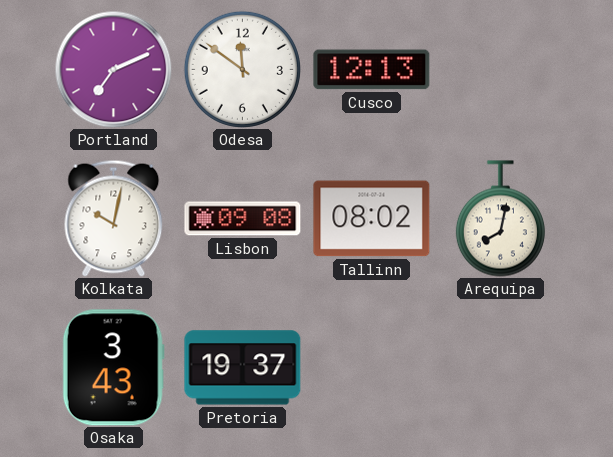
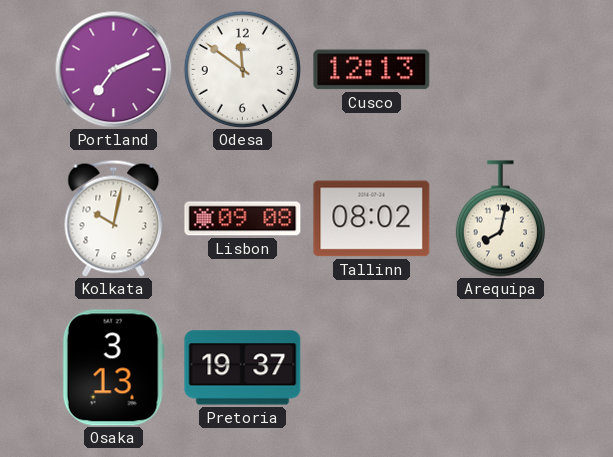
Osaka: 3:43 -> 3:13
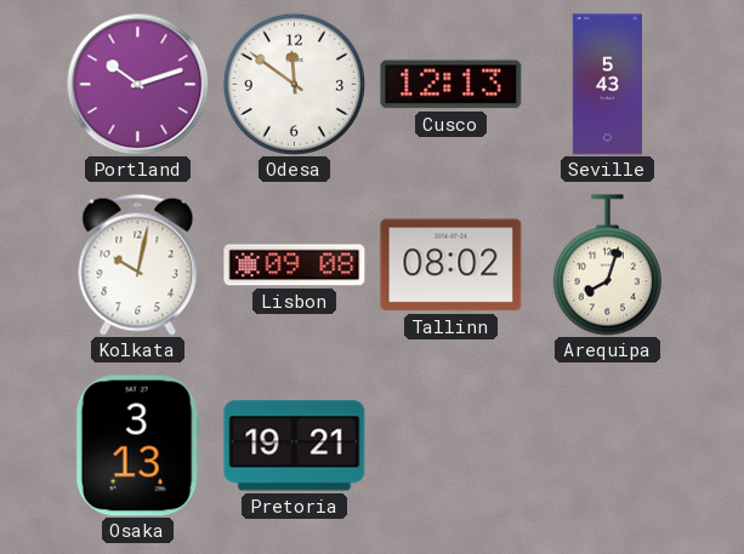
Portland: 7:11 -> 10:12
Seville: none -> 5:43
Arequipa: 8:02 -> 8:03
Pretoria: 19:37 -> 19:21
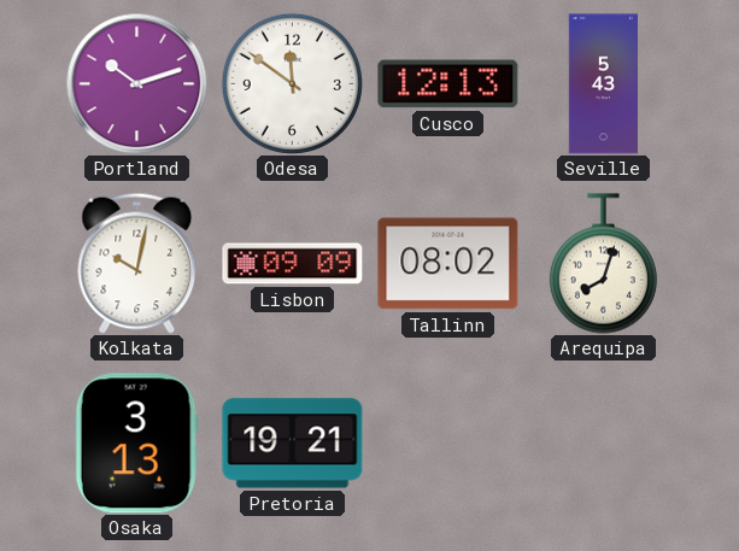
Lisbon: 09:08 -> 09:09
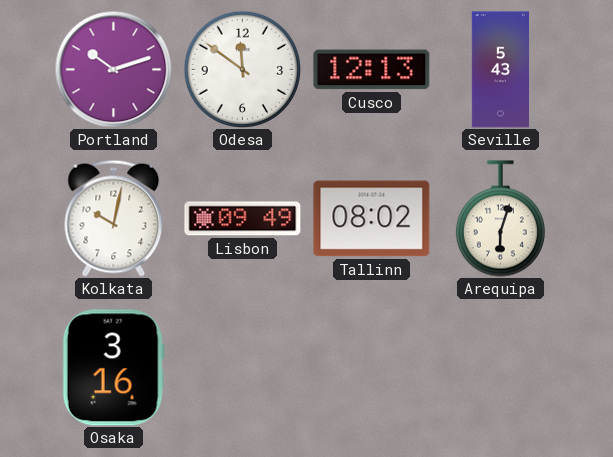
Lisbon: 09:09 -> 09:49
Arequipa: 8:03 -> 6:03
Osaka: 3:13 -> 3:16
Pretoria: 19:21 -> none
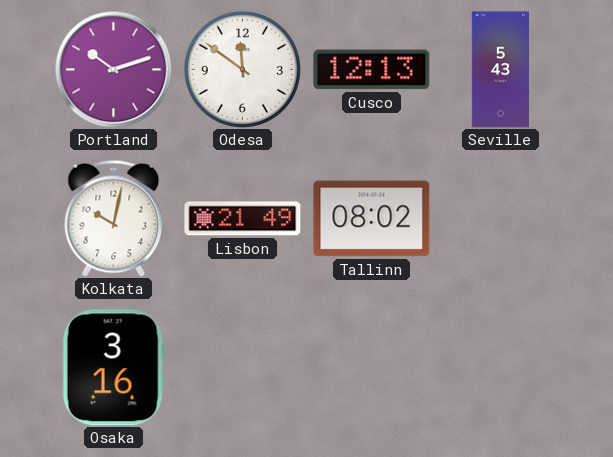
Lisbon: 09:49 -> 21:49
Arequipa: 6:03 -> none
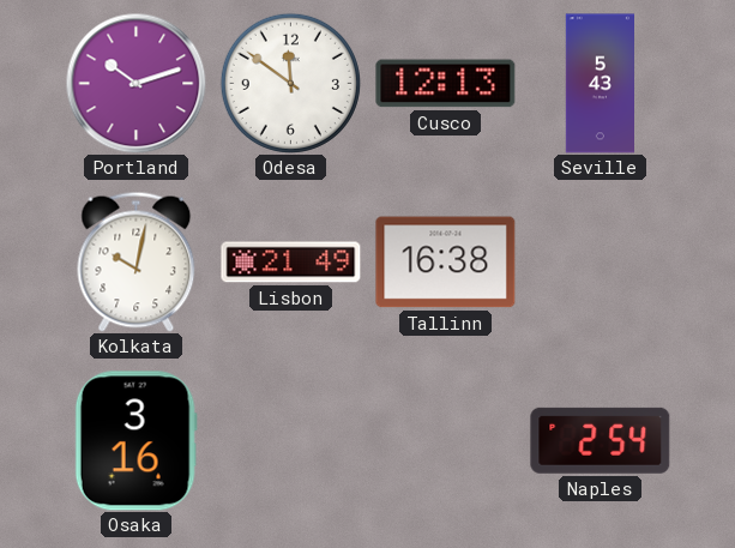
Tallinn: 08:02 -> 16:38
Naples: none -> 2:54
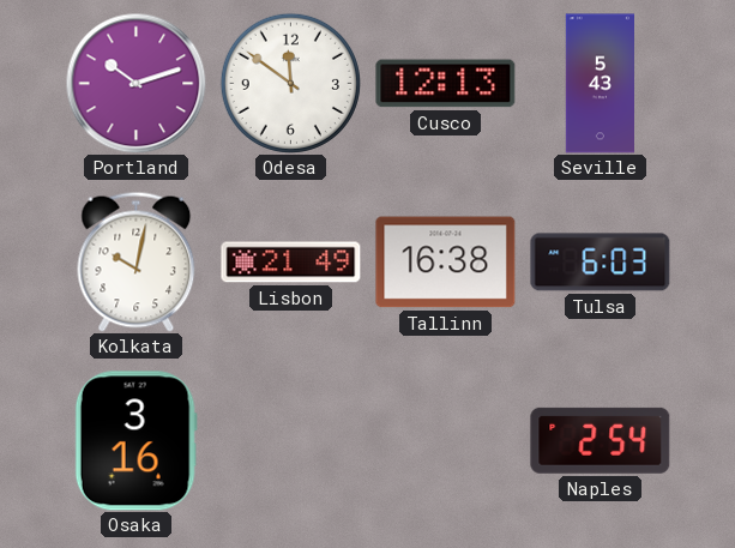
Tulsa: none -> 6:03
